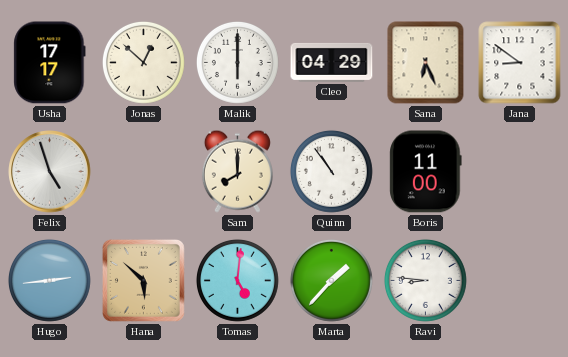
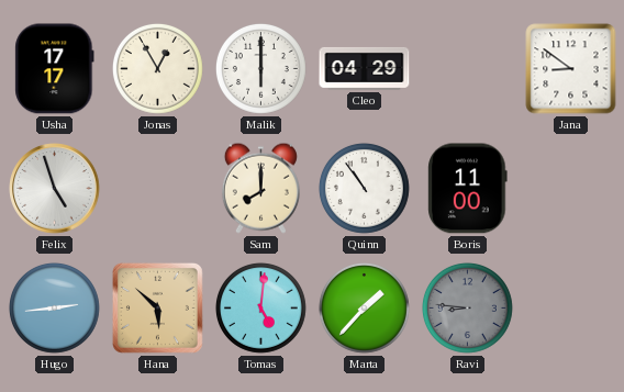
Jonas: 12:52 -> 12:55
Sana: 6:26 -> none
Ravi dial: white -> grey
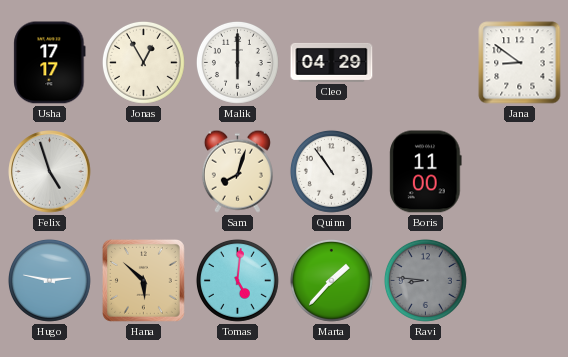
Sam: 8:00 -> 8:03
Hugo: 2:44 -> 2:47
